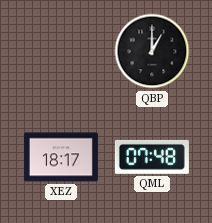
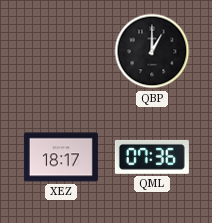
QML: 07:48 -> 07:36
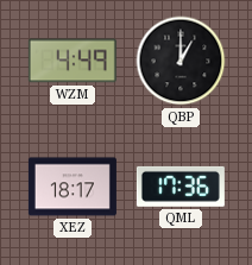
WZM: none -> 4:49
QML: 07:36 -> 17:36
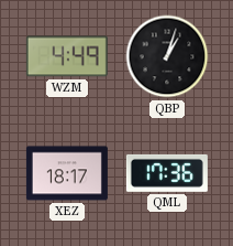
QBP: 1:00 -> 1:03
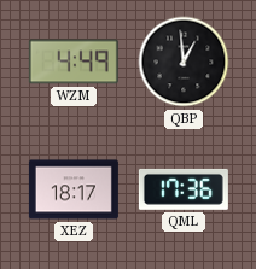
QBP: 1:03 -> 12:59
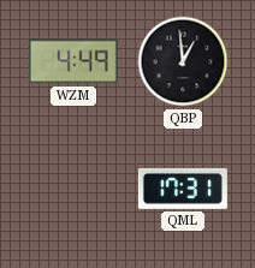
XEZ: 18:17 -> none
QML: 17:36 -> 17:31
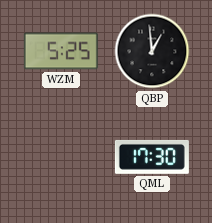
WZM: 4:49 -> 5:25
QML: 17:31 -> 17:30
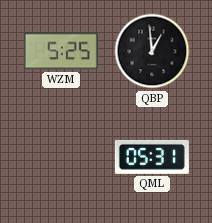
QML: 17:30 -> 05:31
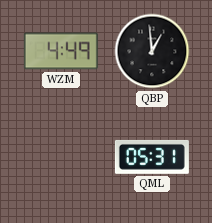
WZM: 5:25 -> 4:49
